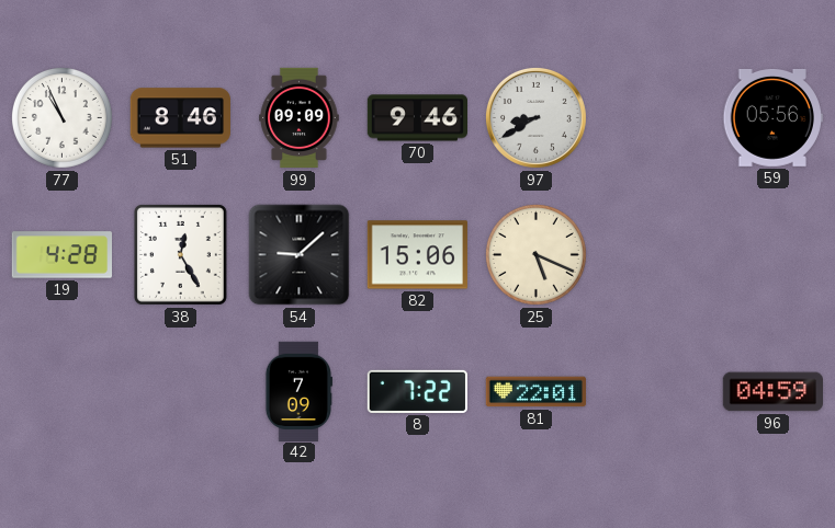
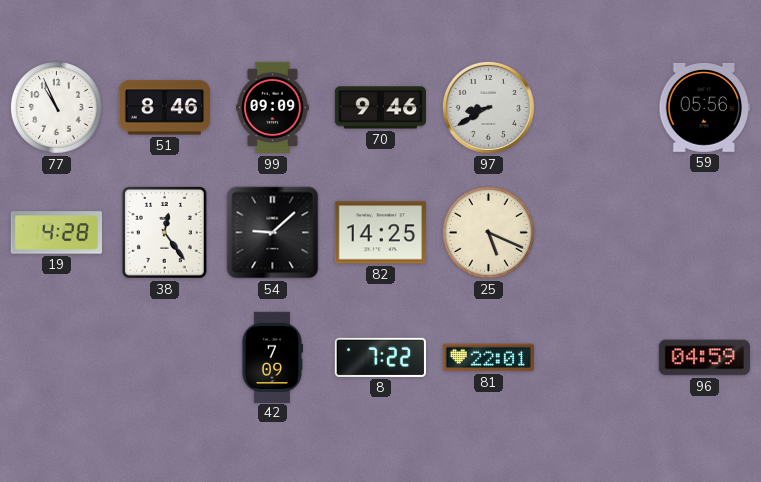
38: 12:25 -> 12:24
82: 15:06 -> 14:25
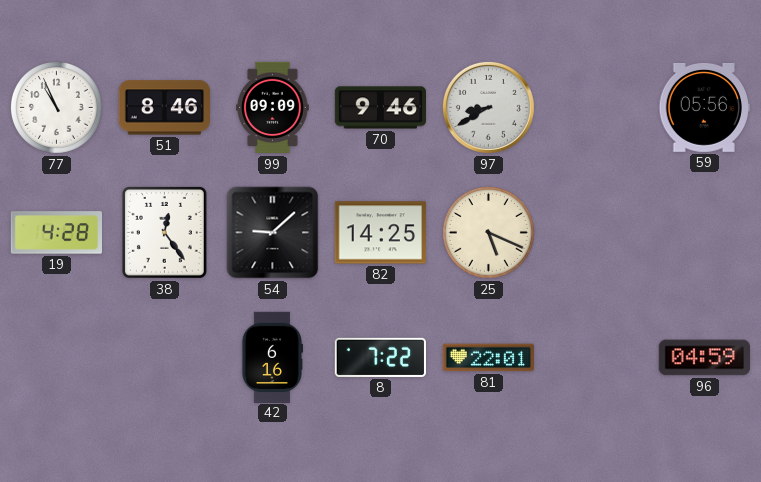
42: 7:09 -> 6:16
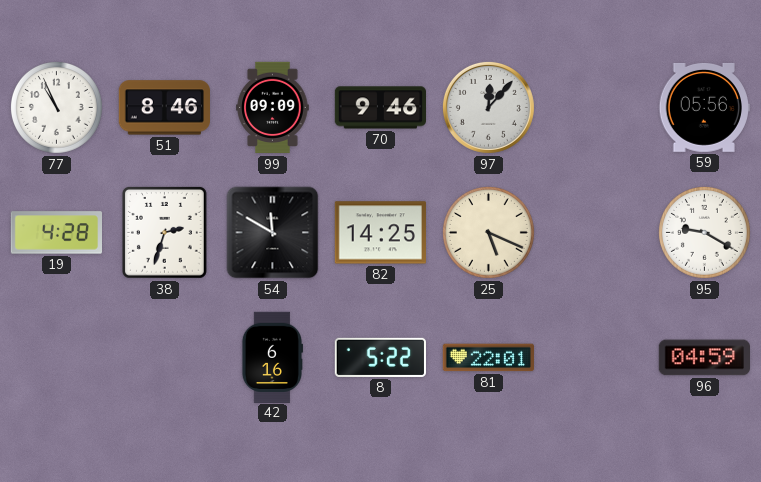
97: 8:40 -> 12:07
38: 12:24 -> 2:33
54: 9:08 -> 11:50
95: none -> 9:20
8: 7:22 -> 5:22
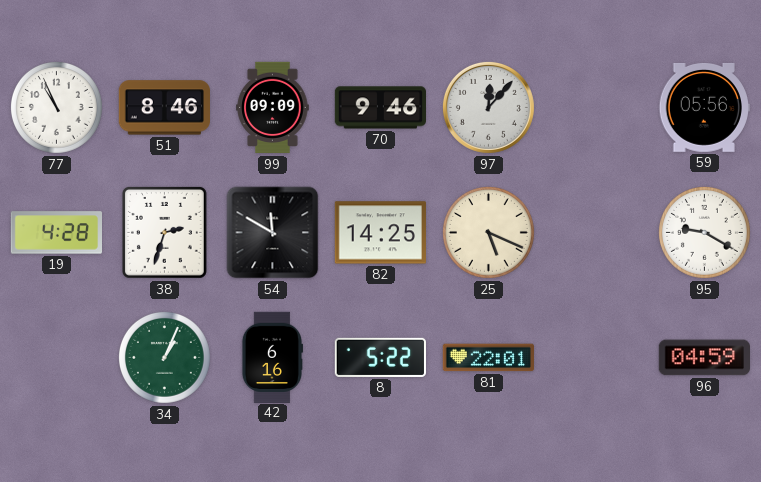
34: none -> 1:04
